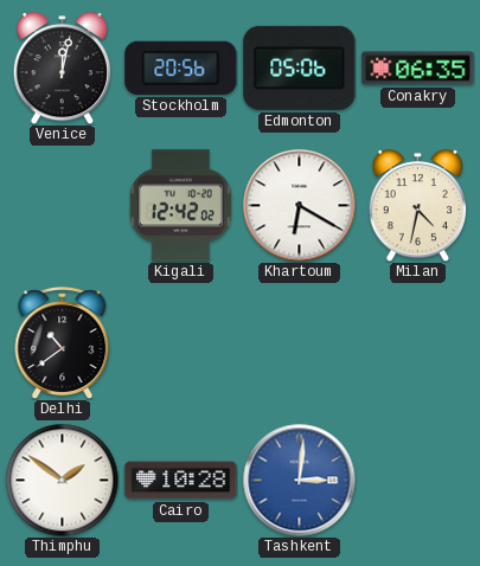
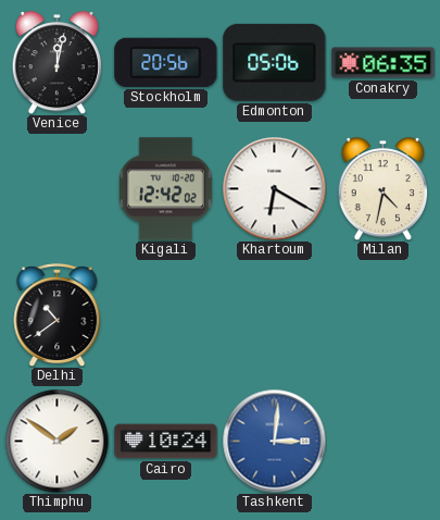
Cairo: 10:28 -> 10:24
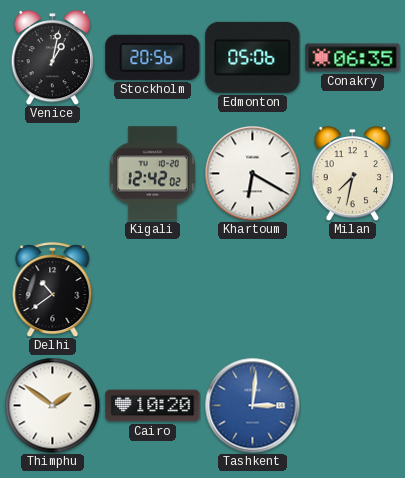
Venice: 12:02 -> 1:02
Milan: 4:32 -> 7:32
Cairo: 10:24 -> 10:20
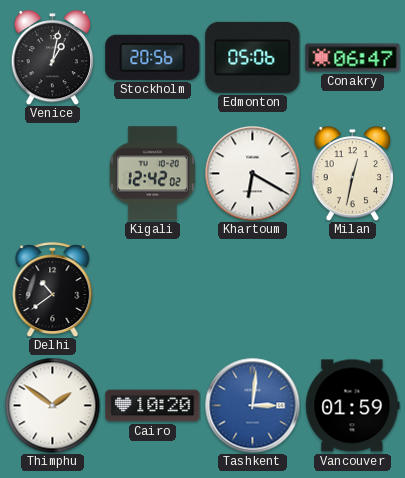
Conakry: 06:35 -> 06:47
Milan: 7:32 -> 12:32
Vancouver: none -> 01:59
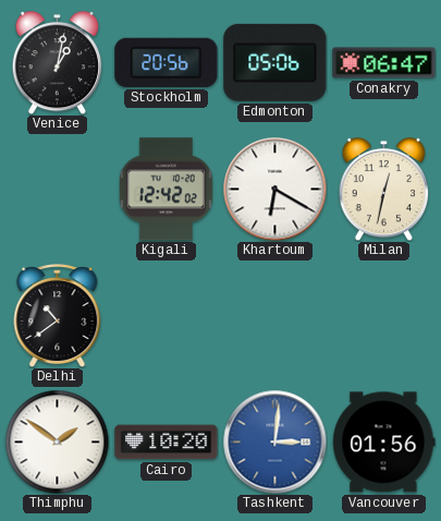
Vancouver: 01:59 -> 01:56
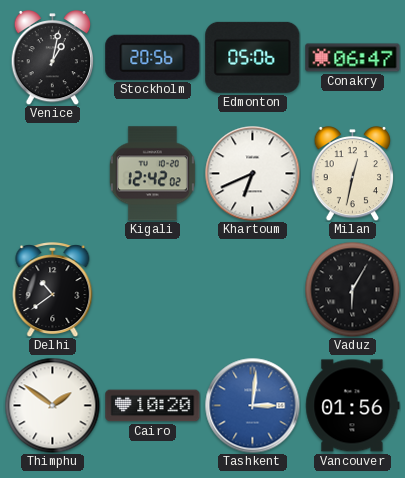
Khartoum: 6:20 -> 6:41
Vaduz: none -> 6:05
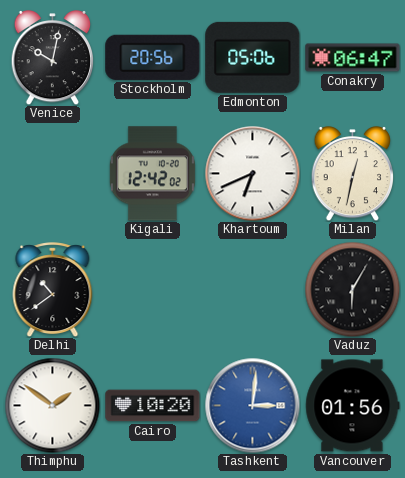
Venice: 1:02 -> 10:02
